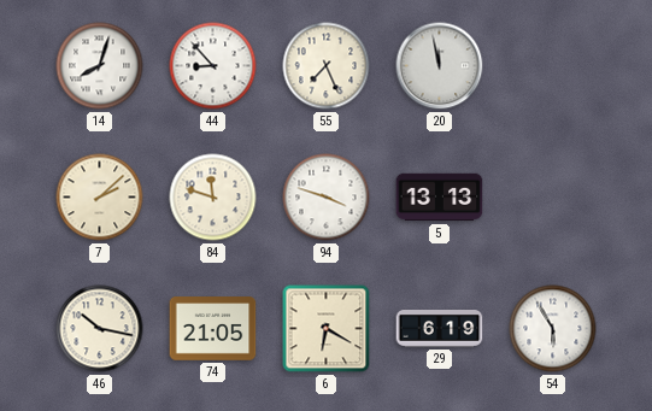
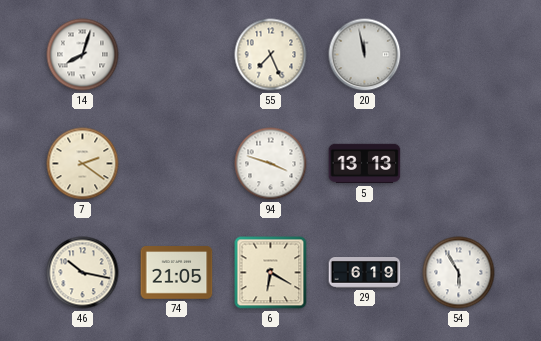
44: 8:53 -> none
7: 2:08 -> 2:21
84: 11:48 -> none
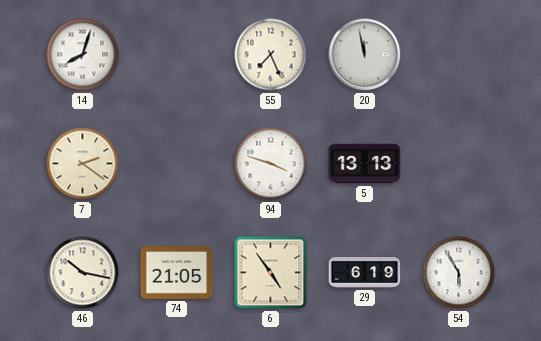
6: 6:20 -> 4:54
